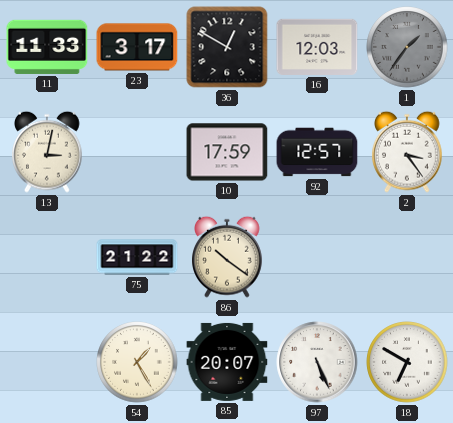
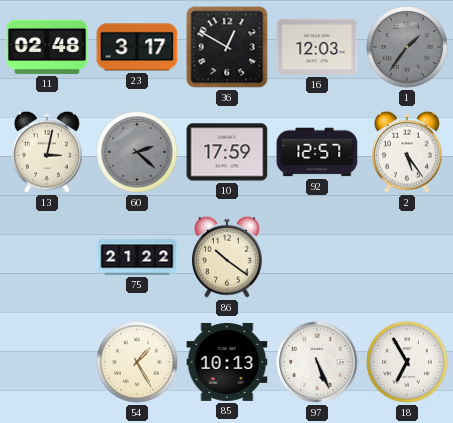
11: 11:33 -> 02:48
60: none -> 2:22
2: 3:24 -> 5:24
85: 20:07 -> 10:13
18: 6:50 -> 6:55
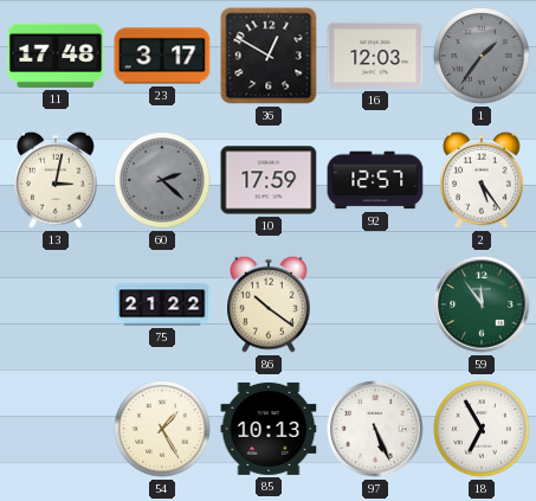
11: 02:48 -> 17:48
59: none -> 11:54
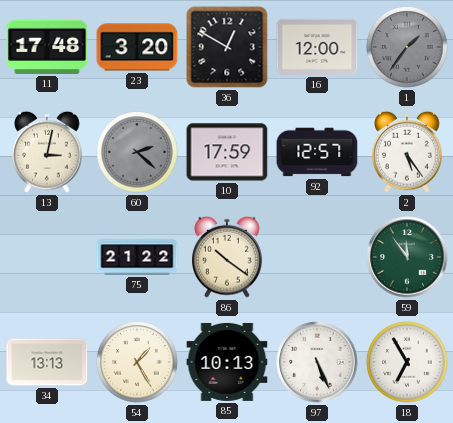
23: 3:17 -> 3:20
16: 12:03 -> 12:00
34: none -> 13:13
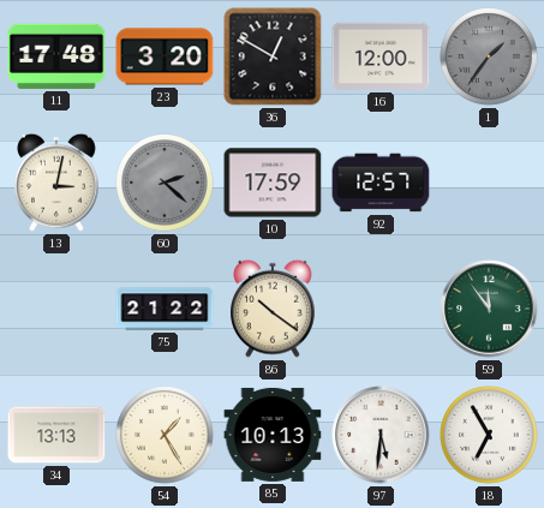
2: 5:24 -> none
97: 5:26 -> 5:31
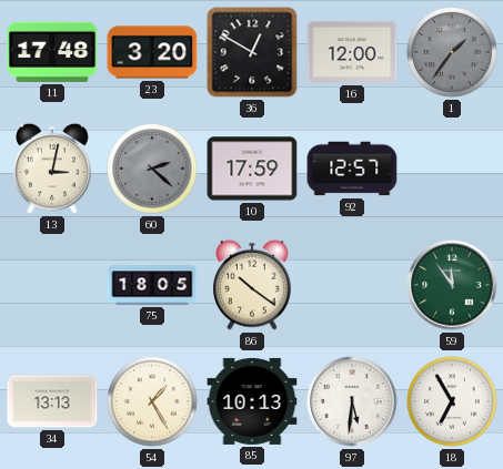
75: 21:22 -> 18:05
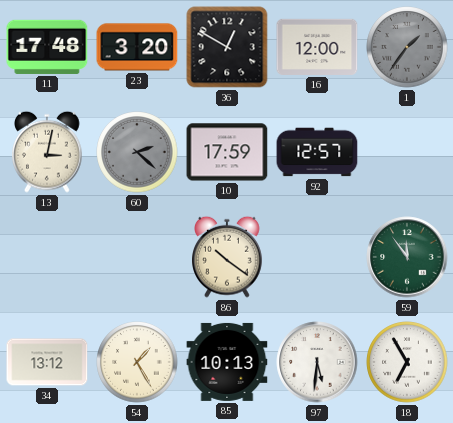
75: 18:05 -> none
34: 13:13 -> 13:12
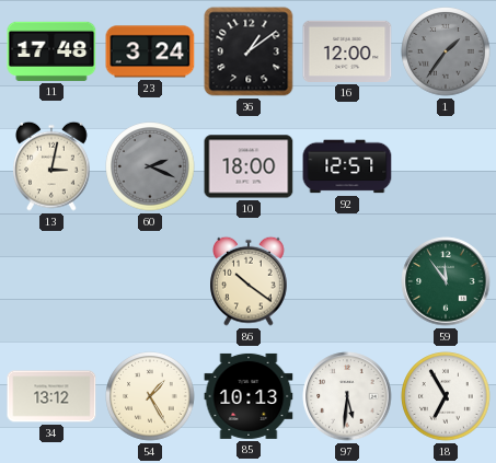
23: 3:20 -> 3:24
36: 12:50 -> 1:09
60: 2:22 -> 2:19
10: 17:59 -> 18:00
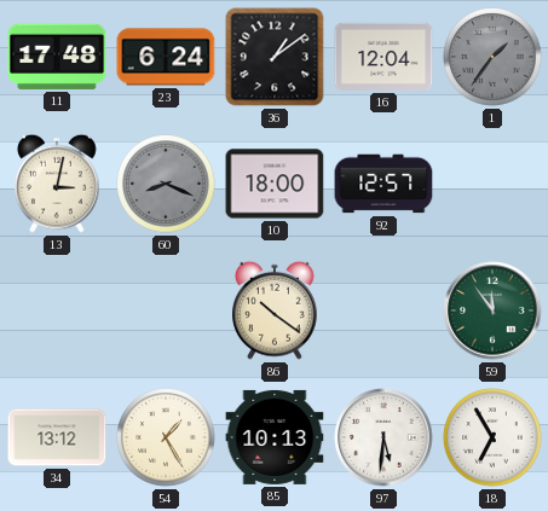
23: 3:24 -> 6:24
16: 12:00 -> 12:04
60: 2:19 -> 8:19
